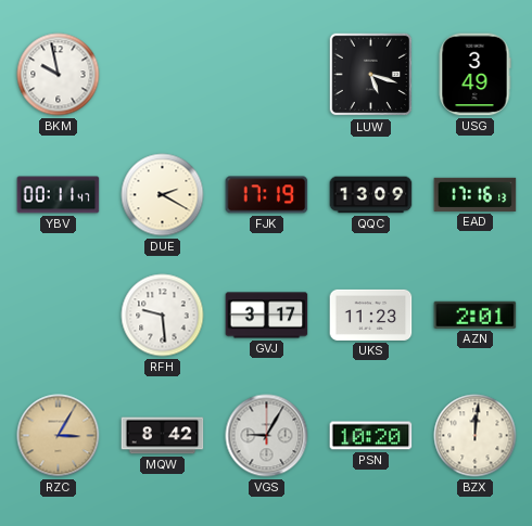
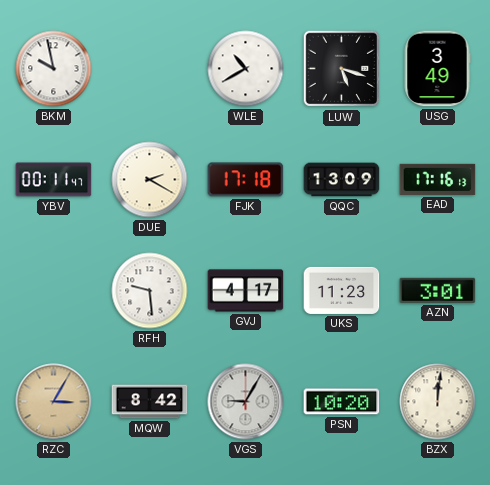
WLE: none -> 10:40
FJK: 17:19 -> 17:18
GVJ: 3:17 -> 4:17
AZN: 2:01 -> 3:01
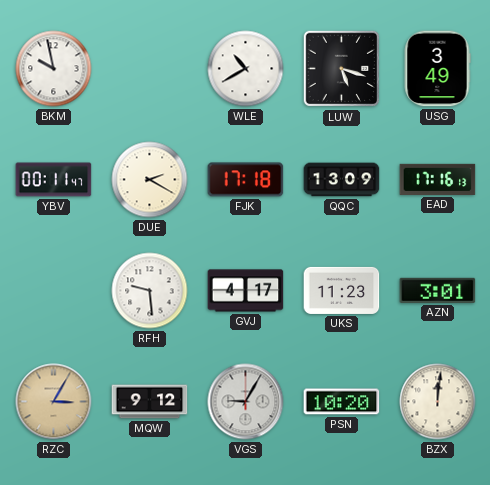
MQW: 8:42 -> 9:12
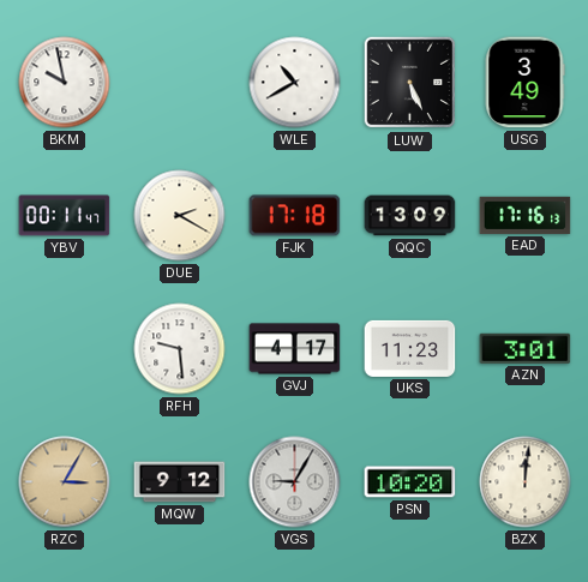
LUW: 5:18 -> 5:26
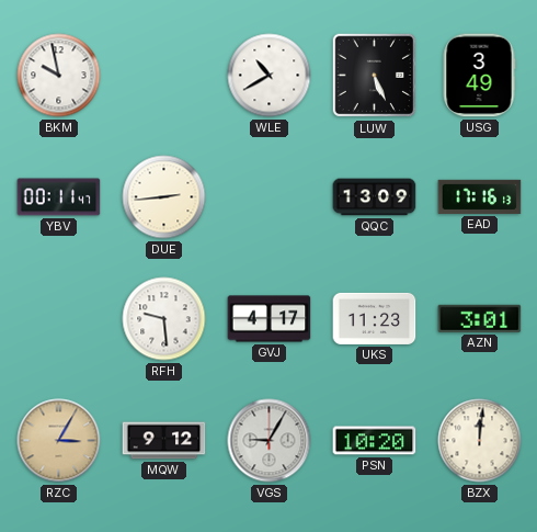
DUE: 2:20 -> 2:44
FJK: 17:18 -> none
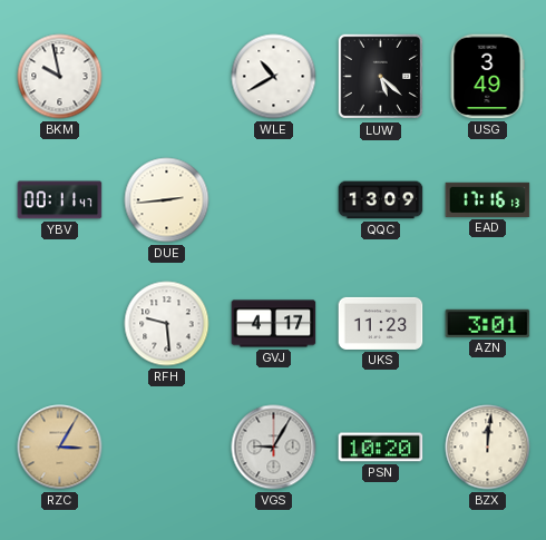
LUW: 5:26 -> 5:22
MQW: 9:12 -> none
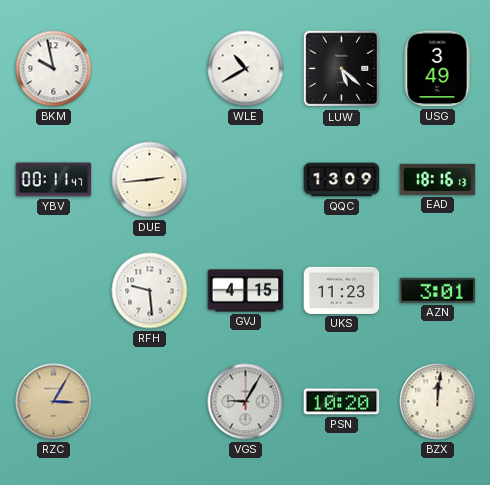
EAD: 17:16 -> 18:16
GVJ: 4:17 -> 4:15
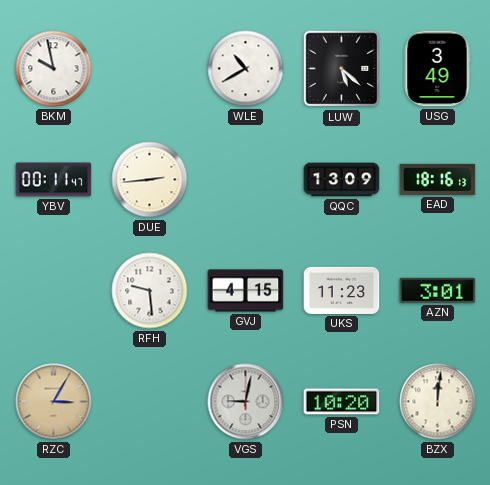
VGS: 9:05 -> 9:02
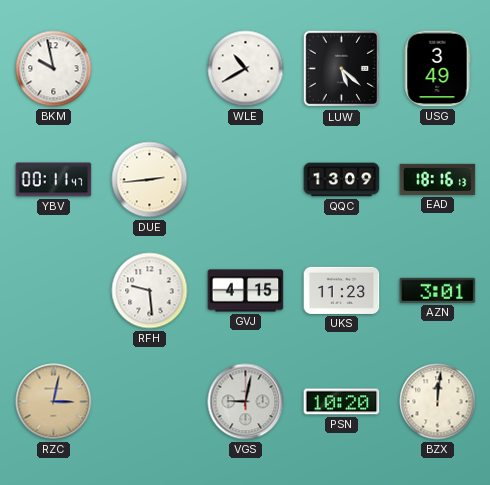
RZC: 3:05 -> 3:02
